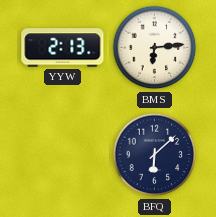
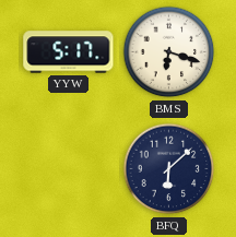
YYW: 2:13 -> 5:17
BMS: 6:14 -> 6:18
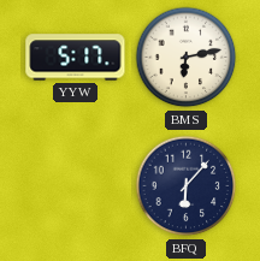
BMS: 6:18 -> 6:13
BFQ: 6:08 -> 6:07
